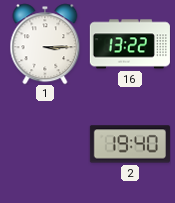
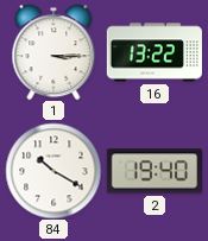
84: none -> 10:20
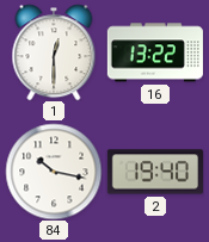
1: 3:15 -> 12:30
84: 10:20 -> 10:17
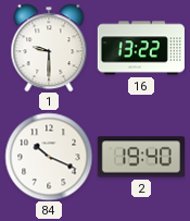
1: 12:30 -> 9:30
84: 10:17 -> 10:19
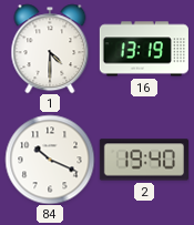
1: 9:30 -> 4:30
16: 13:22 -> 13:19
